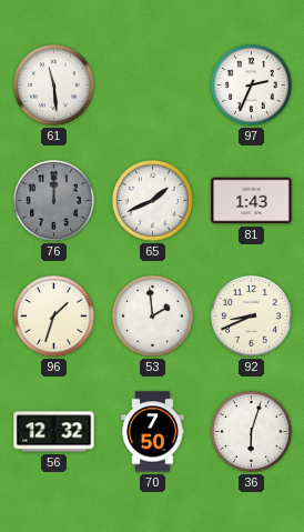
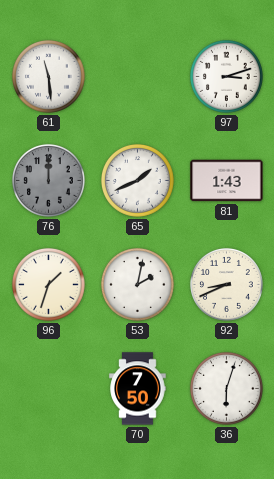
97: 2:34 -> 3:12
53: 1:59 -> 2:02
56: 12:32 -> none
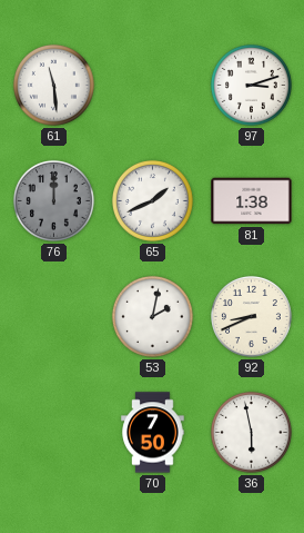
81: 1:43 -> 1:38
96: 1:33 -> none
36: 6:03 -> 5:58
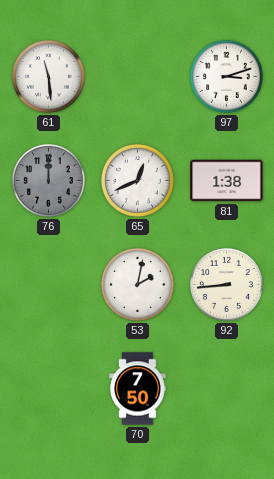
65: 1:41 -> 12:41
92: 8:41 -> 8:44
36: 5:58 -> none
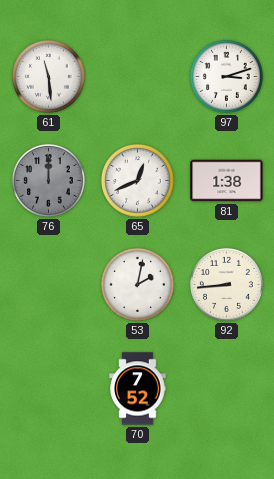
70: 7:50 -> 7:52
